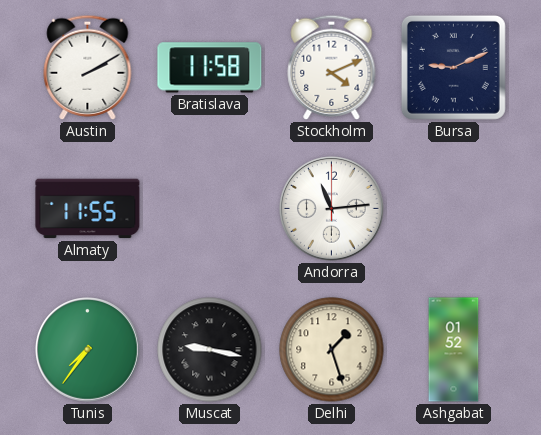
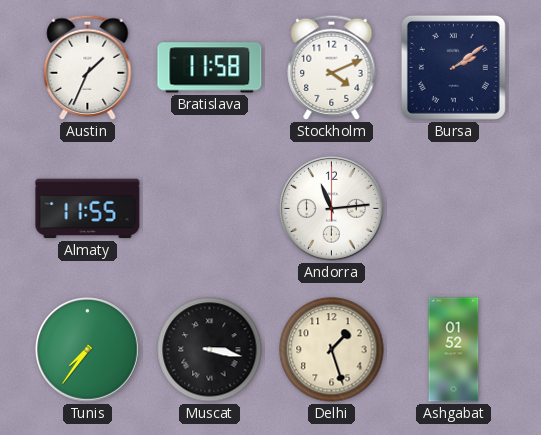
Austin: 2:10 -> 1:34
Bursa: 9:11 -> 2:09
Muscat: 9:17 -> 3:17
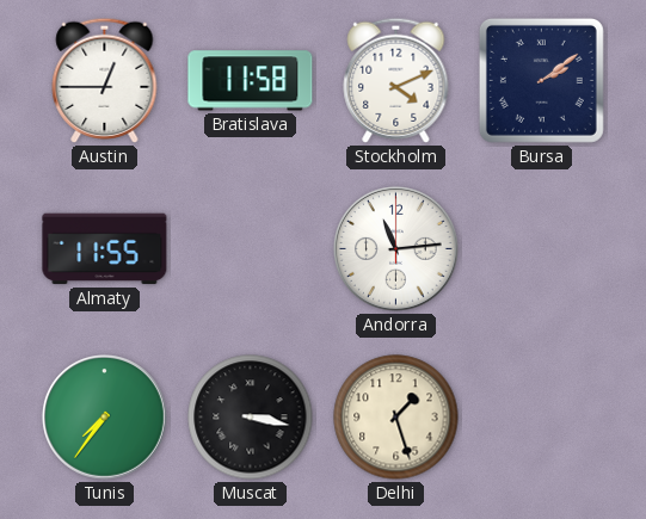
Austin: 1:34 -> 12:45
Ashgabat: 01:52 -> none
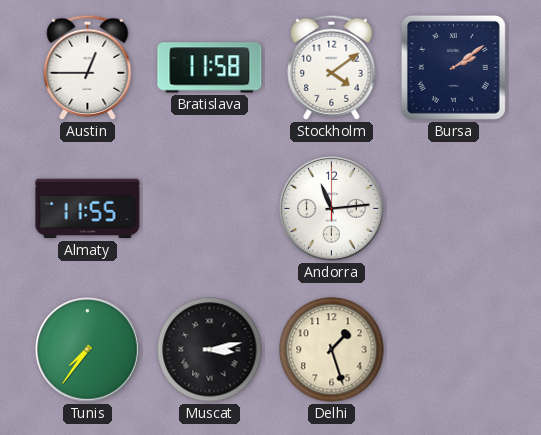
Stockholm: 4:11 -> 4:09
Muscat: 3:17 -> 3:13
